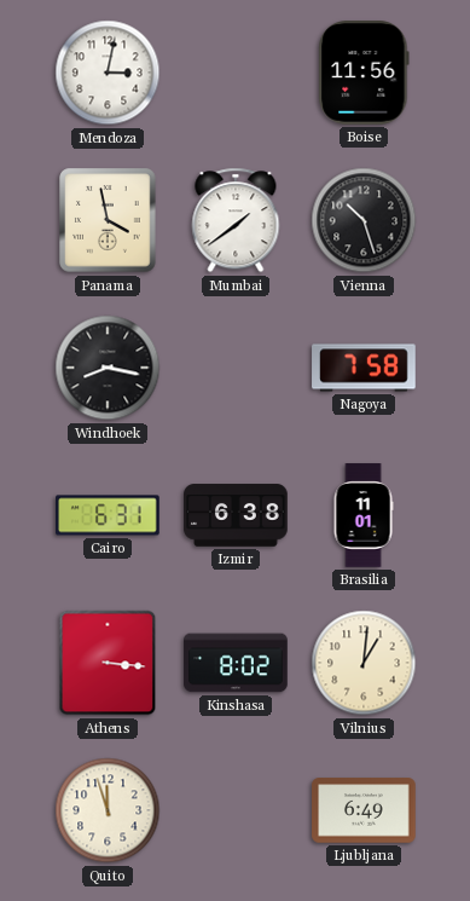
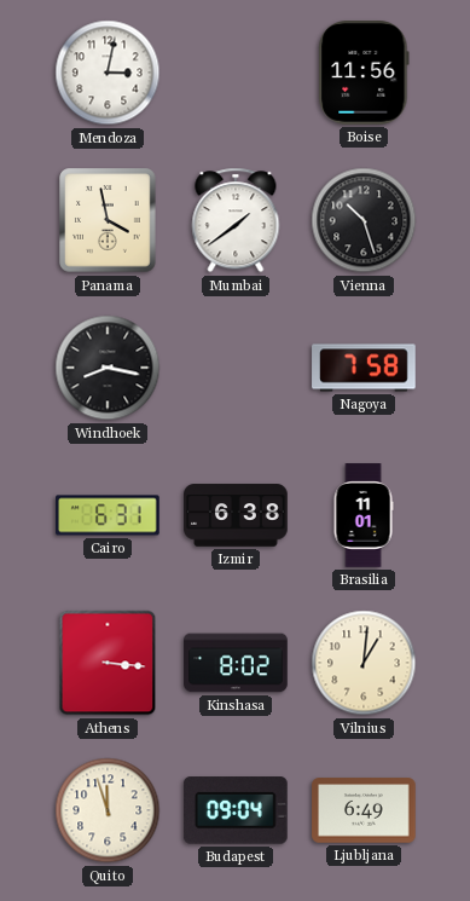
Budapest: none -> 09:04
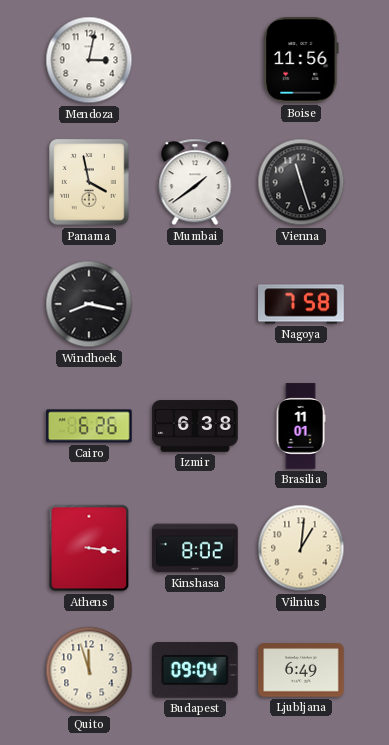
Vienna: 10:27 -> 11:27
Cairo: 6:31 -> 6:26
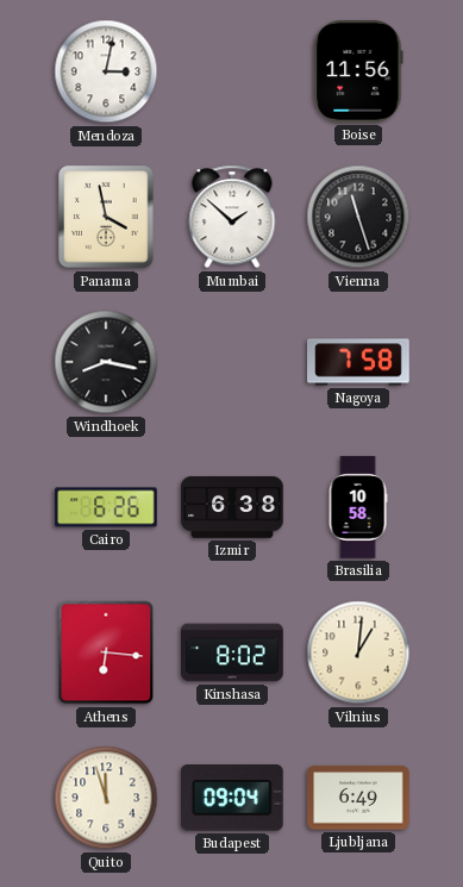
Mumbai: 1:39 -> 1:52
Brasilia: 11:01 -> 10:58
Athens: 3:16 -> 6:16
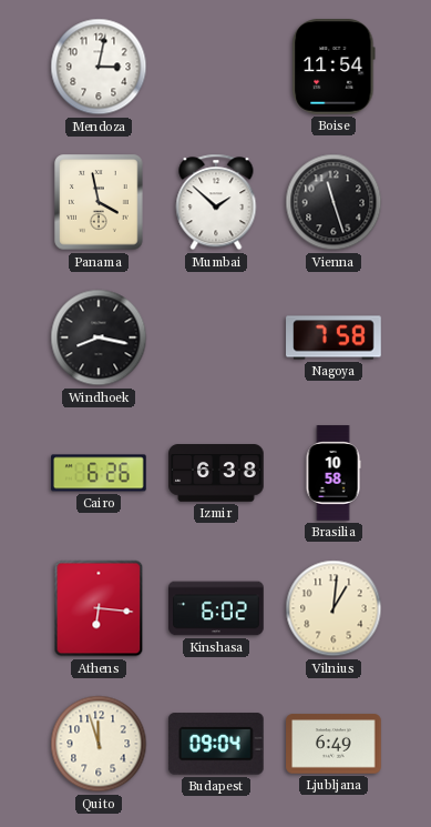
Boise: 11:56 -> 11:54
Kinshasa: 8:02 -> 6:02
